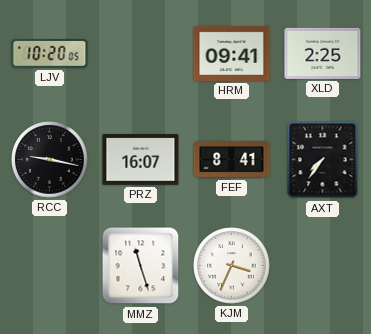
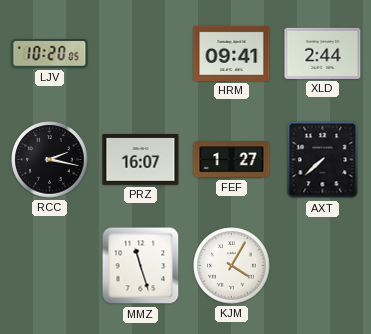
XLD: 2:25 -> 2:44
RCC: 9:17 -> 2:17
FEF: 8:41 -> 1:27
AXT: 7:36 -> 7:38
KJM: 3:34 -> 4:05
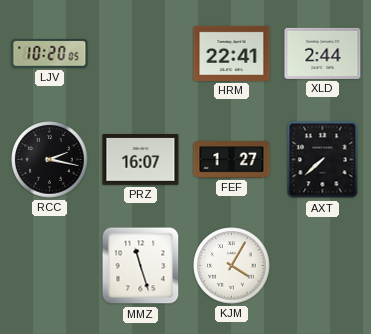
HRM: 09:41 -> 22:41
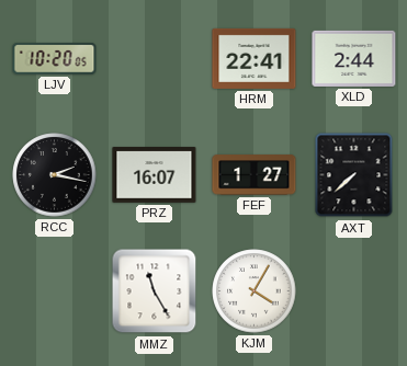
MMZ: 11:27 -> 11:25
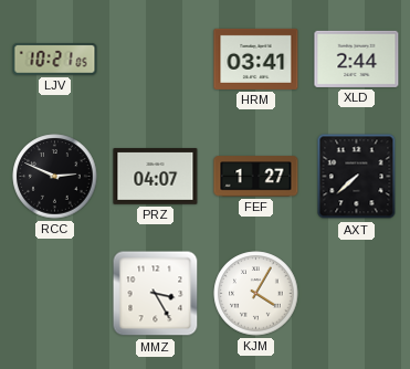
LJV: 10:20 -> 10:21
HRM: 22:41 -> 03:41
RCC: 2:17 -> 2:49
PRZ: 16:07 -> 04:07
MMZ: 11:25 -> 3:25
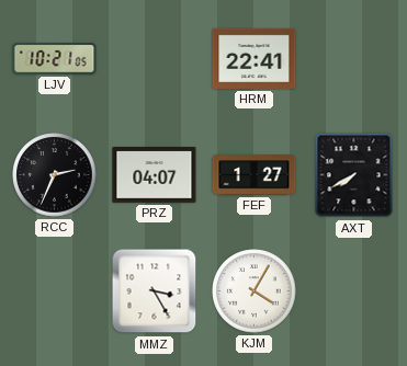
HRM: 03:41 -> 22:41
XLD: 2:44 -> none
RCC: 2:49 -> 2:34
AXT: 7:38 -> 7:40
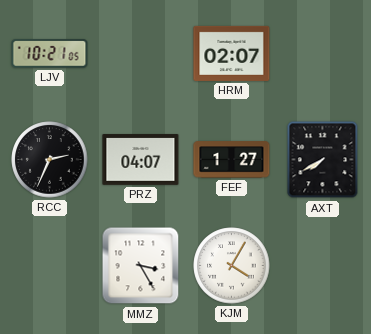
HRM: 22:41 -> 02:07
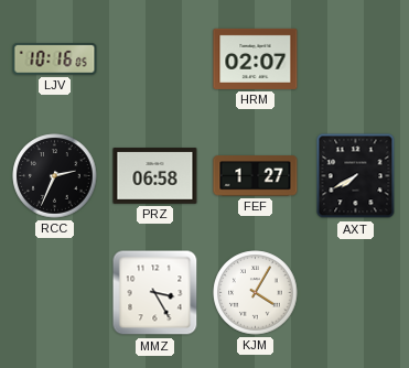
LJV: 10:21 -> 10:16
PRZ: 04:07 -> 06:58
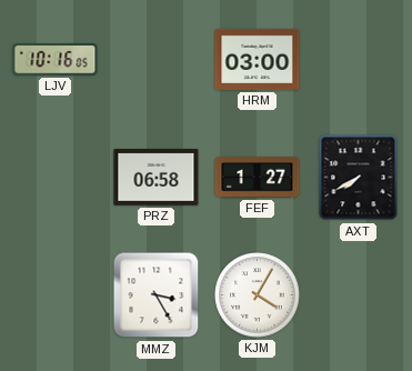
HRM: 02:07 -> 03:00
RCC: 2:34 -> none
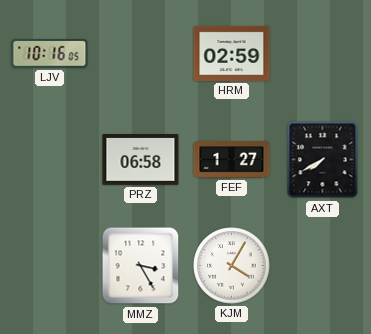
HRM: 03:00 -> 02:59
